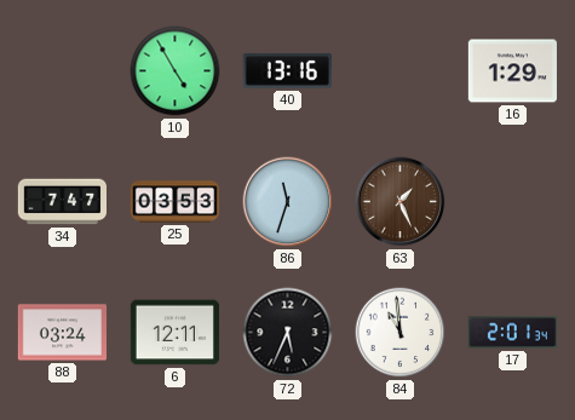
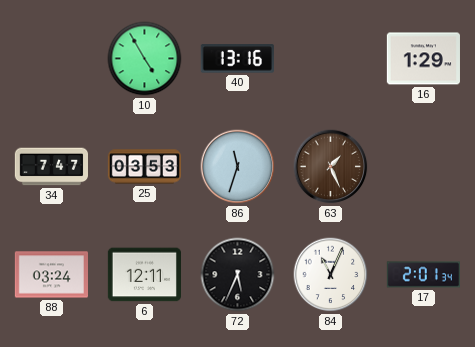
84: 10:59 -> 11:04
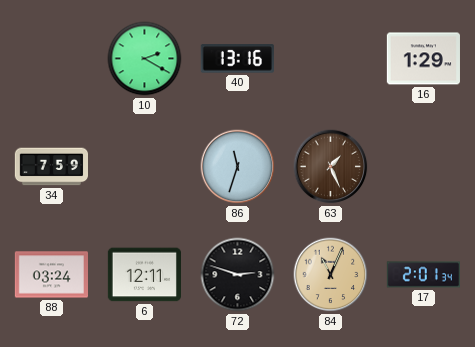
10: 4:55 -> 2:20
34: 7:47 -> 7:59
25: 03:53 -> none
72: 5:34 -> 2:48
84 dial: white -> champagne
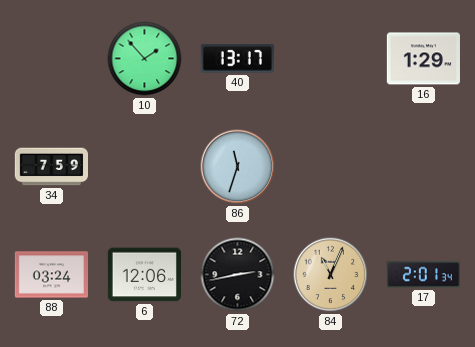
10: 2:20 -> 1:53
40: 13:16 -> 13:17
63: 1:26 -> none
6: 12:11 -> 12:06
72: 2:48 -> 2:43
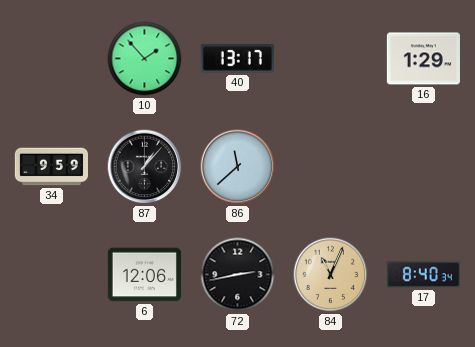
34: 7:59 -> 9:59
87: none -> 1:07
86: 11:33 -> 11:38
88: 03:24 -> none
17: 2:01 -> 8:40
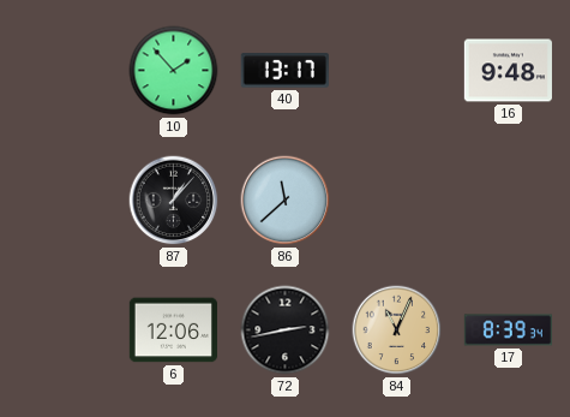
16: 1:29 -> 9:48
34: 9:59 -> none
17: 8:40 -> 8:39
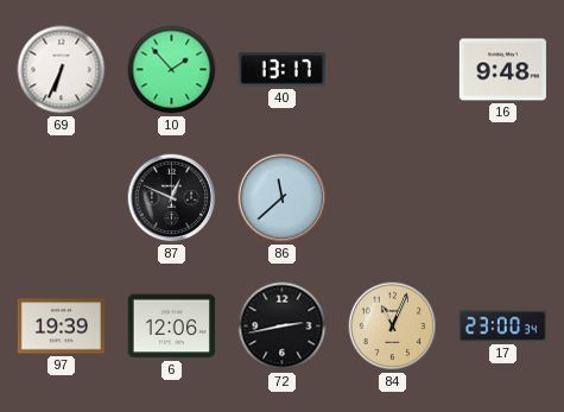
69: none -> 6:34
87: 1:07 -> 12:49
97: none -> 19:39
17: 8:39 -> 23:00
